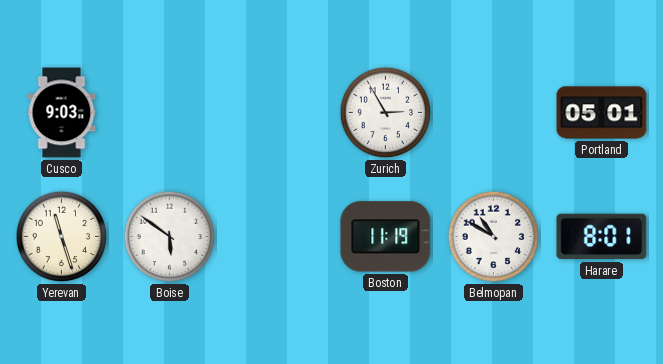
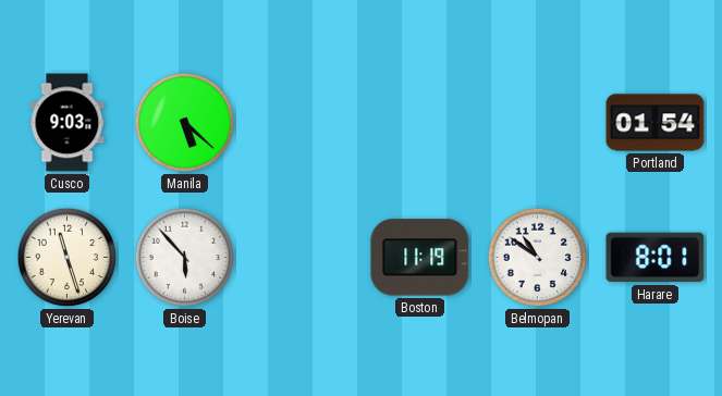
Manila: none -> 5:22
Zurich: 2:55 -> none
Portland: 05:01 -> 01:54
Boise: 5:51 -> 5:53
Belmopan: 10:50 -> 10:51
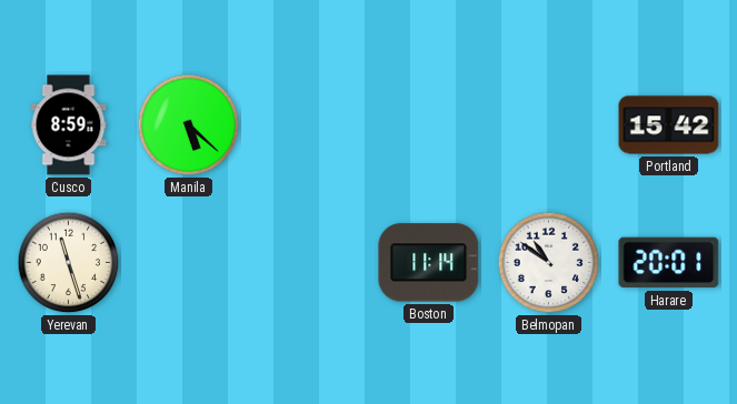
Cusco: 9:03 -> 8:59
Portland: 01:54 -> 15:42
Boise: 5:53 -> none
Boston: 11:19 -> 11:14
Harare: 8:01 -> 20:01
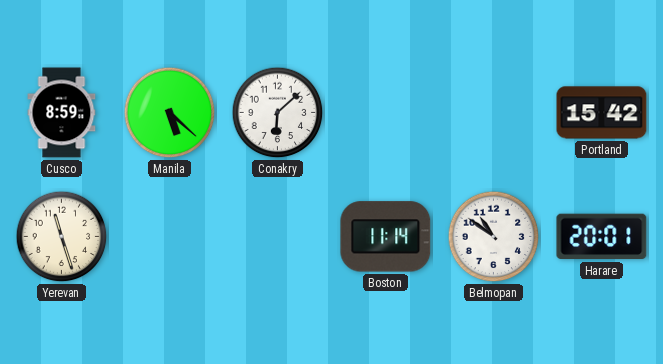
Conakry: none -> 6:08
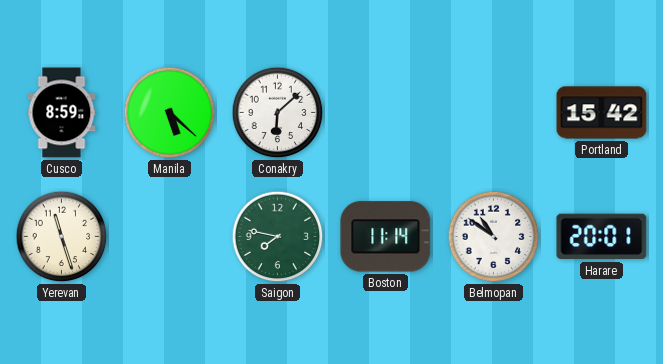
Saigon: none -> 7:47
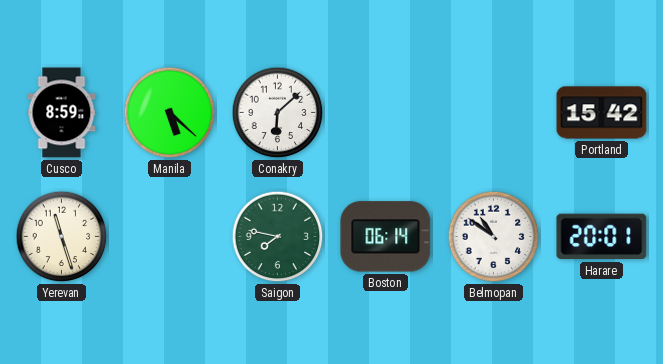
Boston: 11:14 -> 06:14
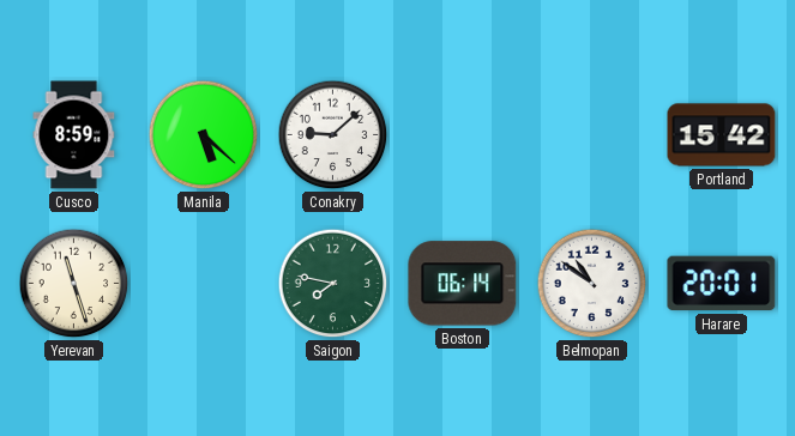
Conakry: 6:08 -> 9:08
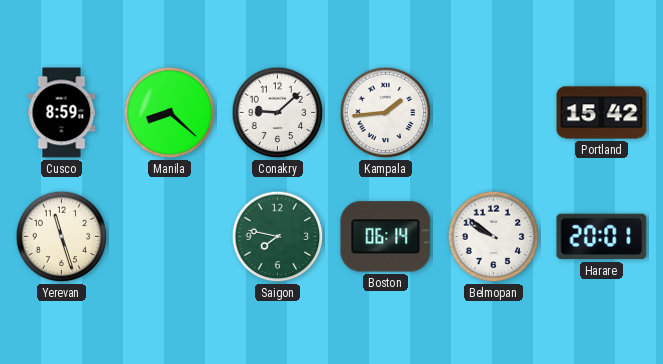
Manila: 5:22 -> 8:22
Kampala: none -> 1:44
Belmopan: 10:51 -> 9:51
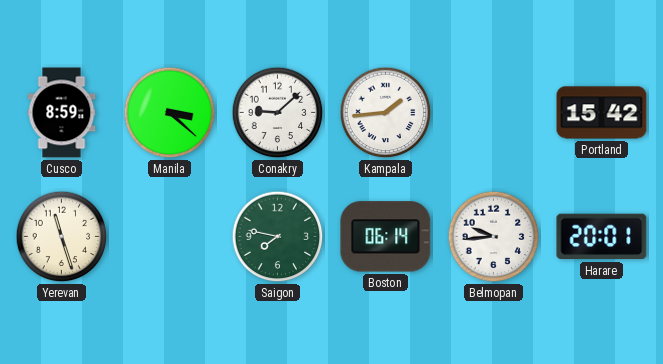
Manila: 8:22 -> 3:22
Belmopan: 9:51 -> 9:44
